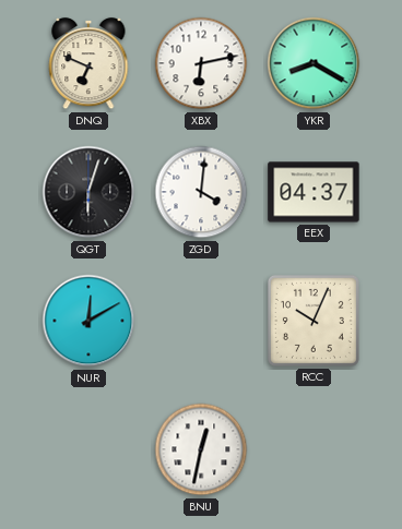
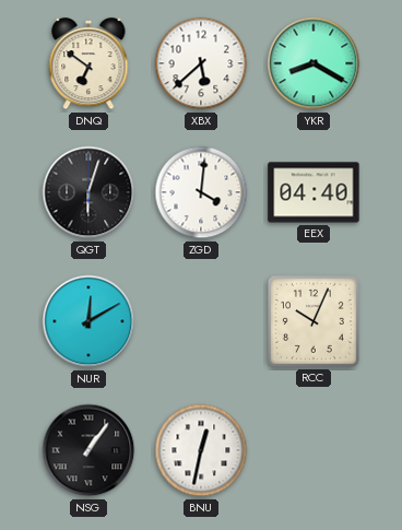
DNQ: 6:49 -> 6:51
XBX: 6:13 -> 5:38
EEX: 04:37 -> 04:40
NSG: none -> 1:06
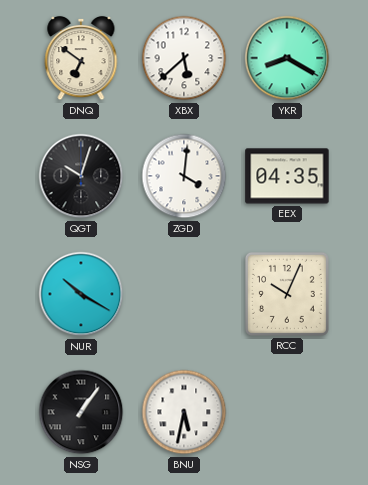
QGT: 6:03 -> 10:03
EEX: 04:40 -> 04:35
NUR: 12:10 -> 10:20
BNU: 12:32 -> 5:32
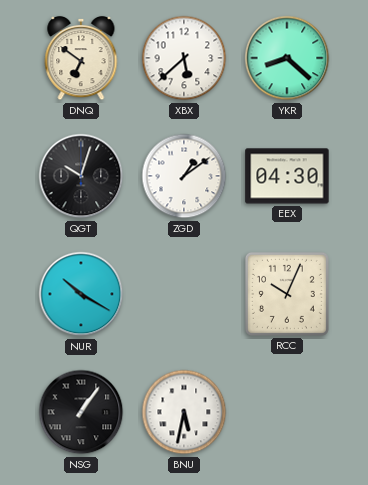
YKR: 8:20 -> 8:22
ZGD: 4:01 -> 1:09
EEX: 04:35 -> 04:30
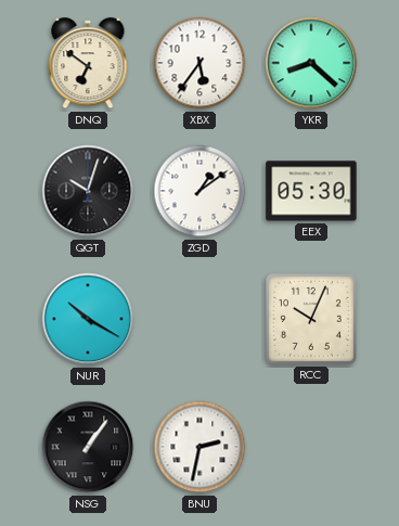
XBX: 5:38 -> 5:36
EEX: 04:30 -> 05:30
BNU: 5:32 -> 2:32
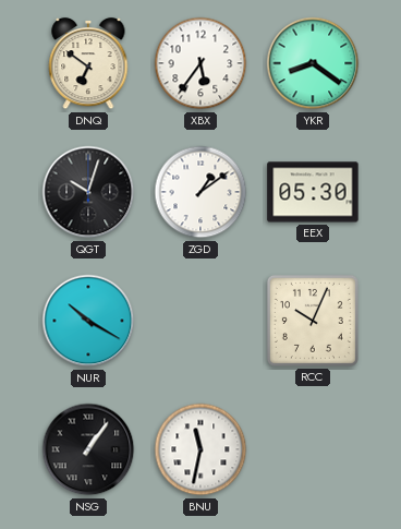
YKR: 8:22 -> 8:21
BNU: 2:32 -> 11:32
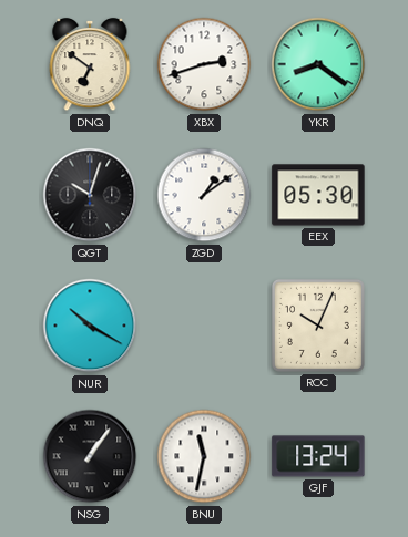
XBX: 5:36 -> 2:42
GJF: none -> 13:24
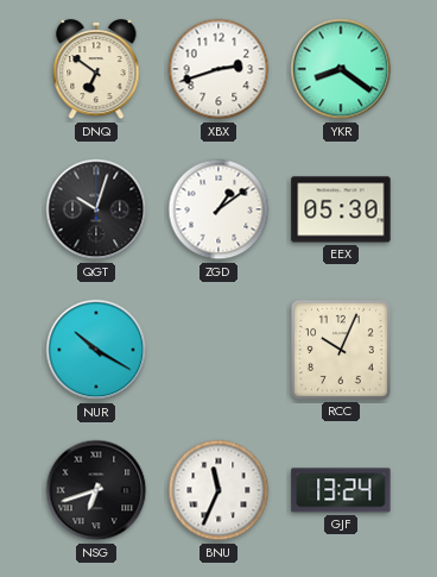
NSG: 1:06 -> 6:42
BNU: 11:32 -> 11:34
